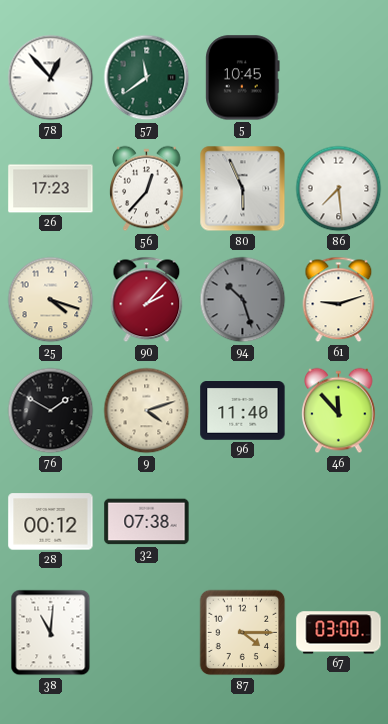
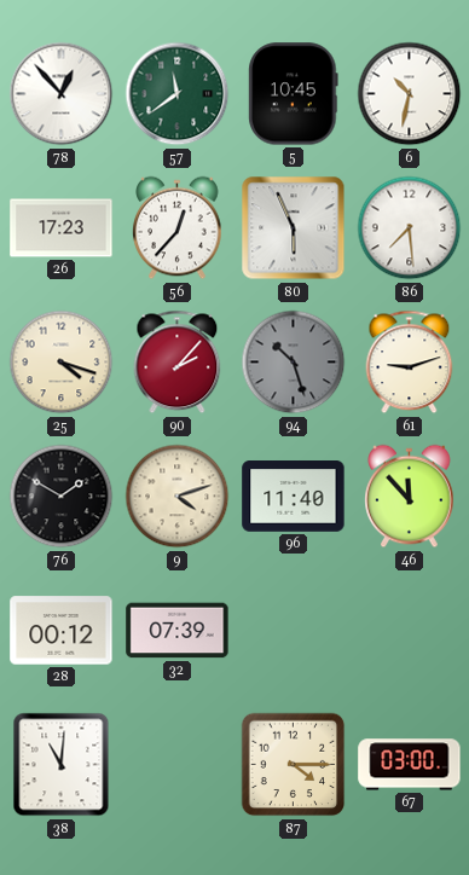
6: none -> 10:32
32: 07:38 -> 07:39
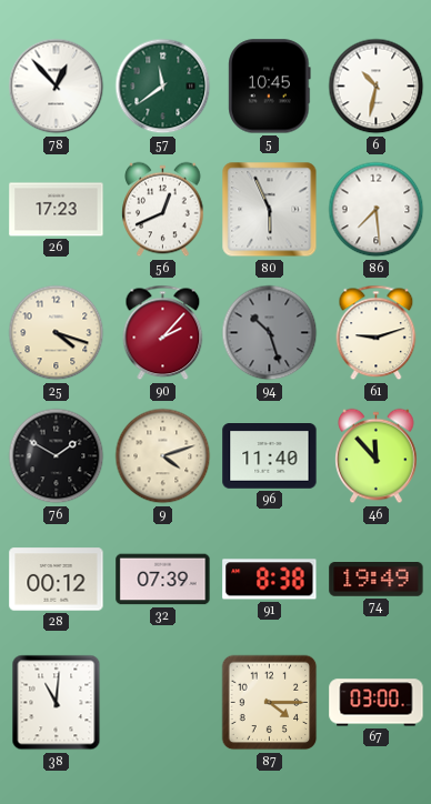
56: 12:37 -> 12:41
91: none -> 8:38
74: none -> 19:49
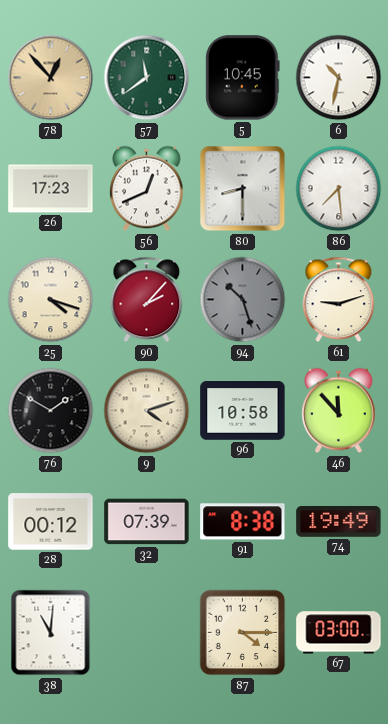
78 dial: white -> champagne
80: 5:56 -> 8:30
96: 11:40 -> 10:58
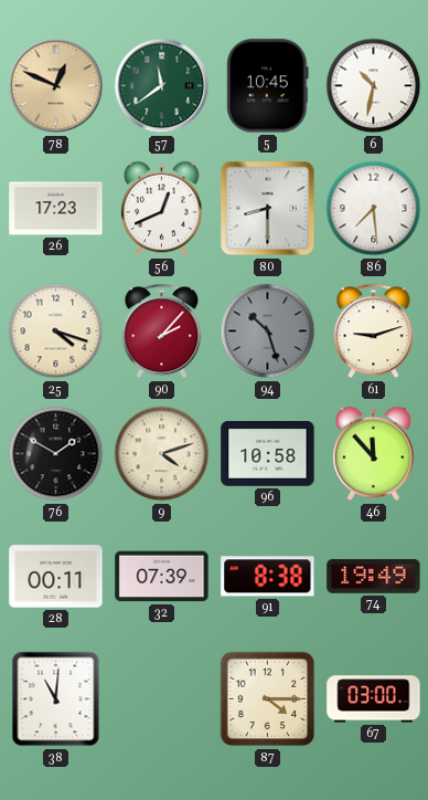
78: 12:53 -> 12:49
28: 00:12 -> 00:11
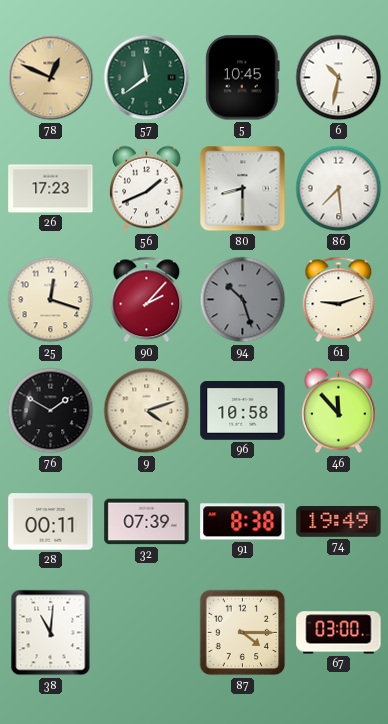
56: 12:41 -> 1:41
25: 4:18 -> 12:18
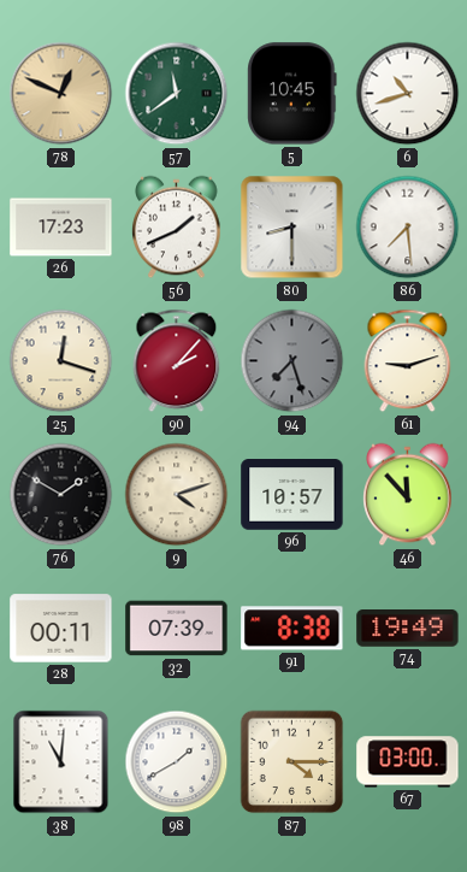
6: 10:32 -> 10:42
94: 10:27 -> 7:27
96: 10:58 -> 10:57
98: none -> 1:40
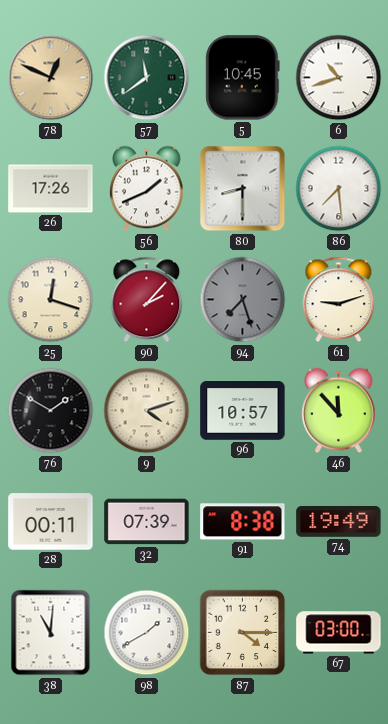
26: 17:23 -> 17:26
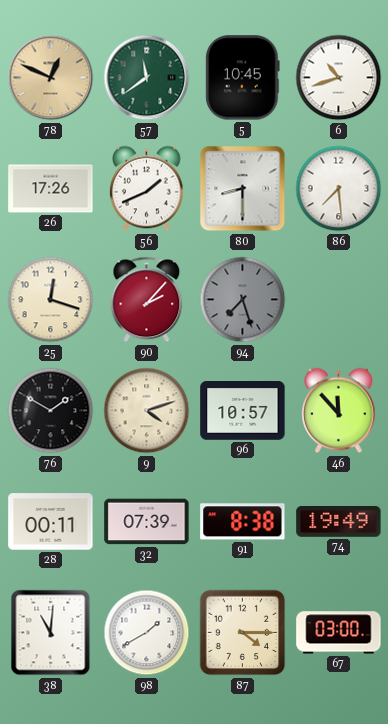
61: 9:12 -> none
